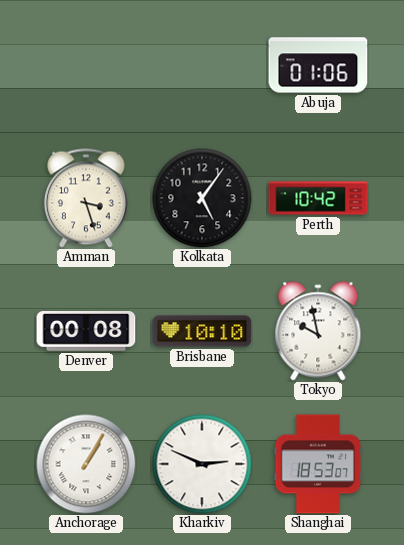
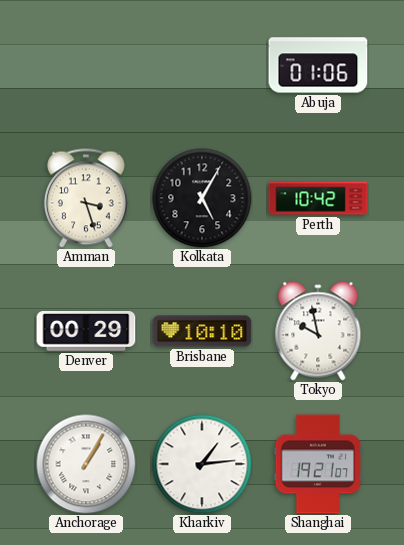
Kolkata: 5:06 -> 5:05
Denver: 00:08 -> 00:29
Kharkiv: 2:49 -> 1:14
Shanghai: 18:53 -> 19:21
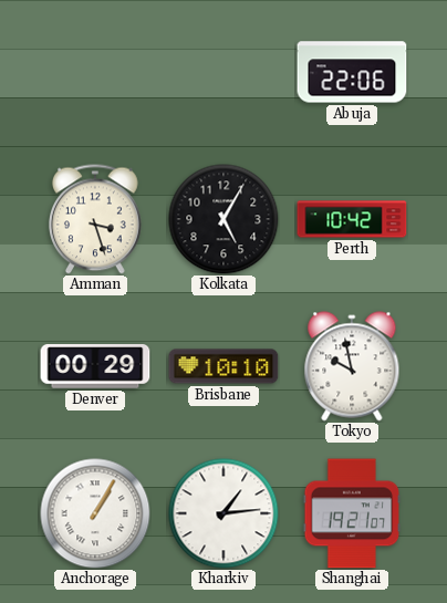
Abuja: 01:06 -> 22:06
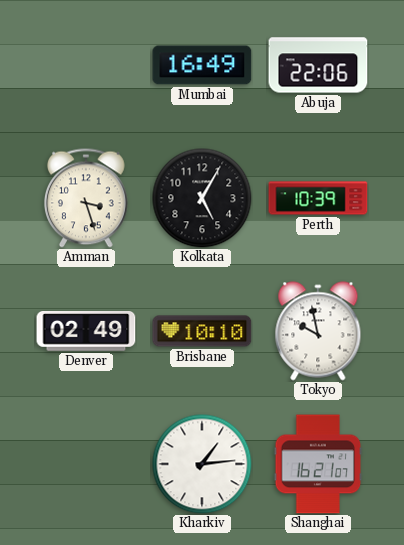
Mumbai: none -> 16:49
Perth: 10:42 -> 10:39
Denver: 00:29 -> 02:49
Anchorage: 1:05 -> none
Shanghai: 19:21 -> 16:21
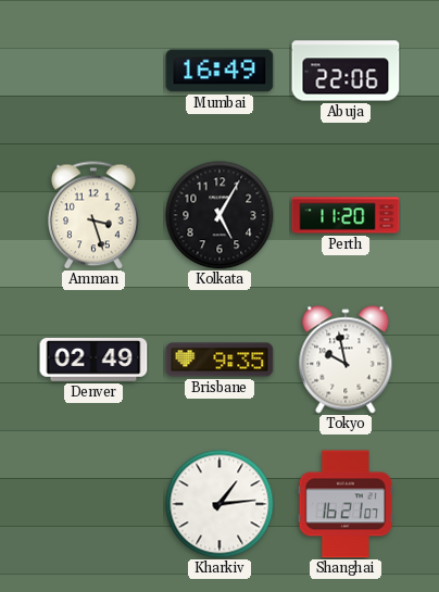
Perth: 10:39 -> 11:20
Brisbane: 10:10 -> 9:35
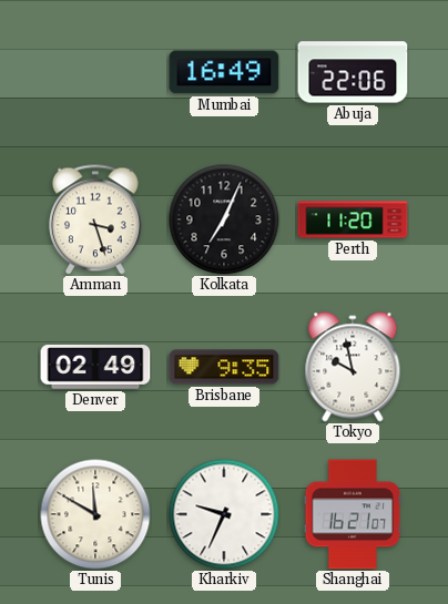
Kolkata: 5:05 -> 7:04
Tunis: none -> 11:50
Kharkiv: 1:14 -> 9:34
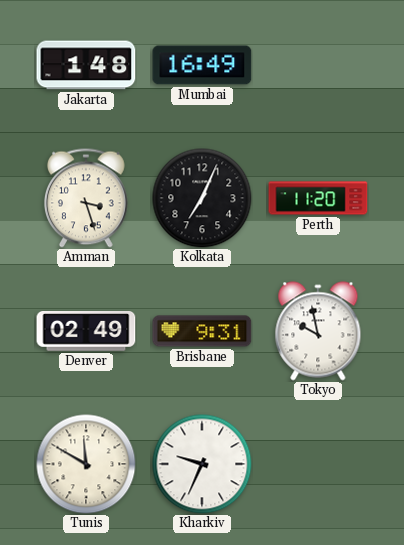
Jakarta: none -> 1:48
Abuja: 22:06 -> none
Brisbane: 9:35 -> 9:31
Shanghai: 16:21 -> none
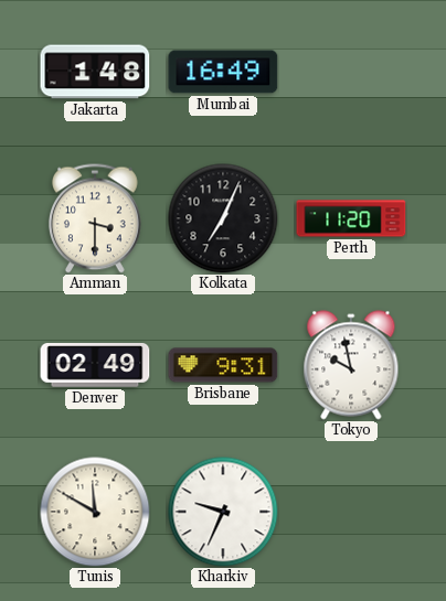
Amman: 3:27 -> 3:30
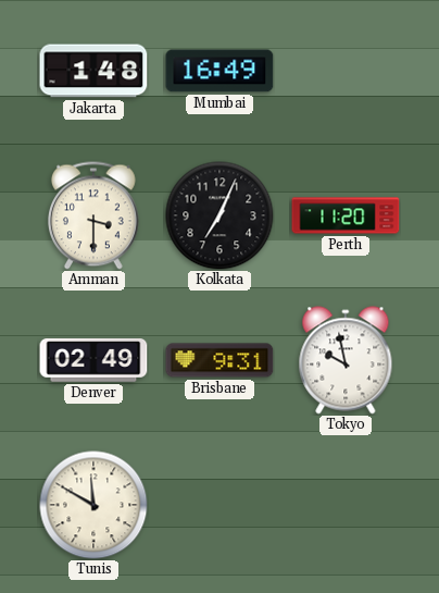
Kharkiv: 9:34 -> none
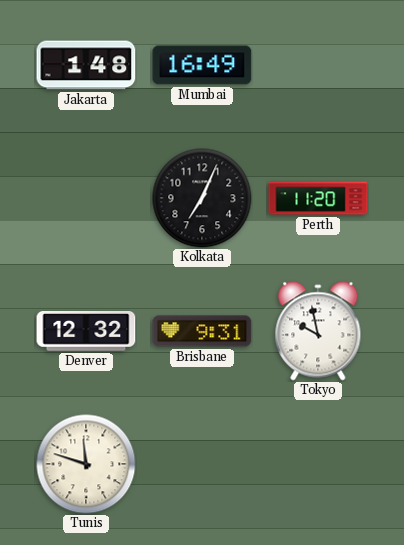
Amman: 3:30 -> none
Denver: 02:49 -> 12:32
Tunis: 11:50 -> 11:48
